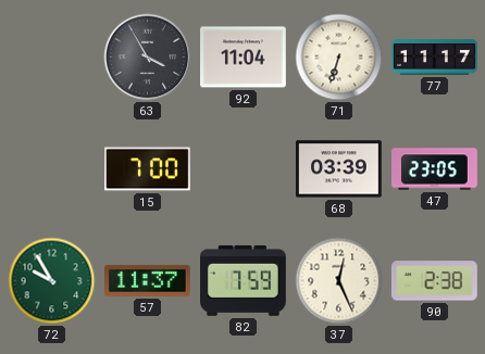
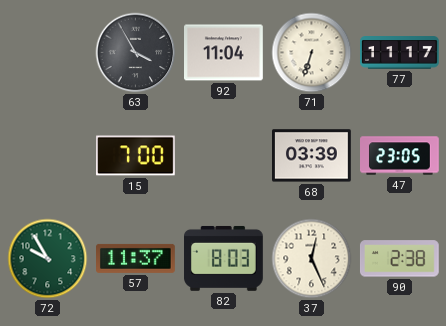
82: 7:59 -> 8:03
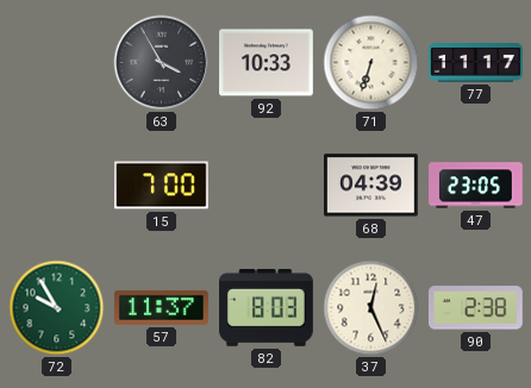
92: 11:04 -> 10:33
68: 03:39 -> 04:39
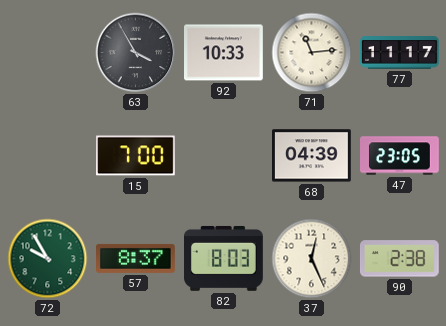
71: 6:33 -> 11:14
57: 11:37 -> 8:37
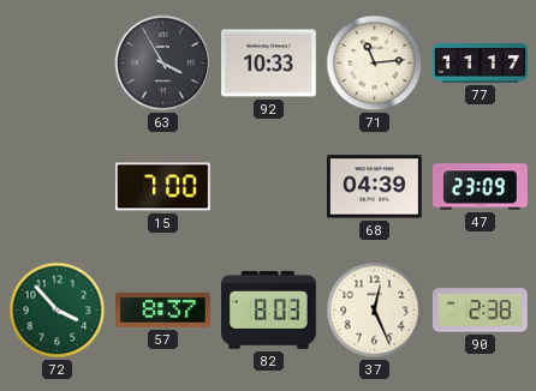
47: 23:05 -> 23:09
72: 9:55 -> 3:53
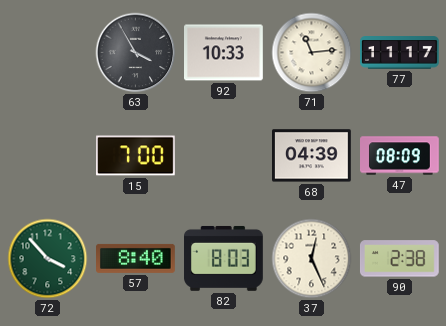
47: 23:09 -> 08:09
57: 8:37 -> 8:40
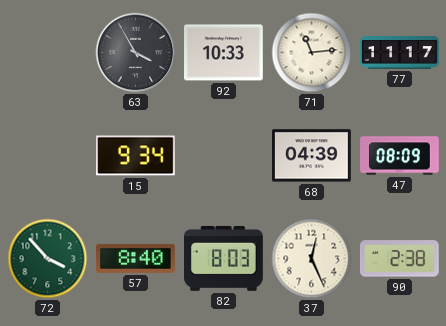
15: 7:00 -> 9:34
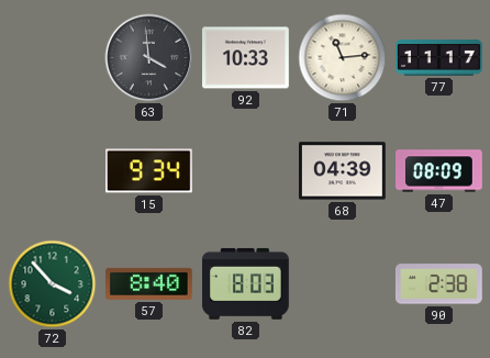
63: 3:55 -> 3:59
37: 12:26 -> none
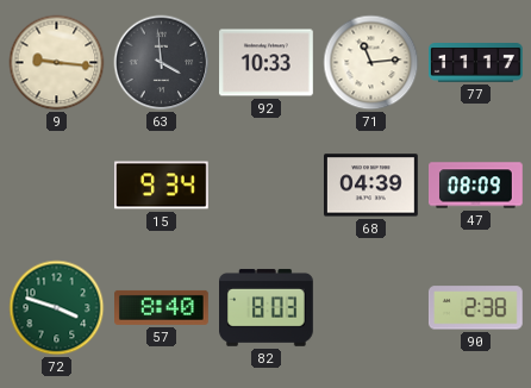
9: none -> 9:16
72: 3:53 -> 3:48
